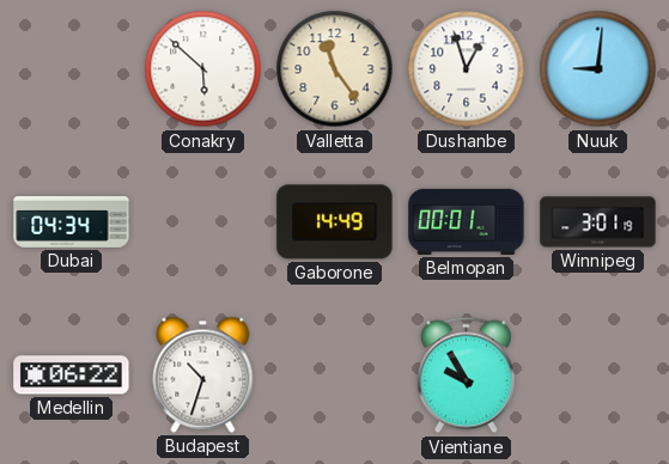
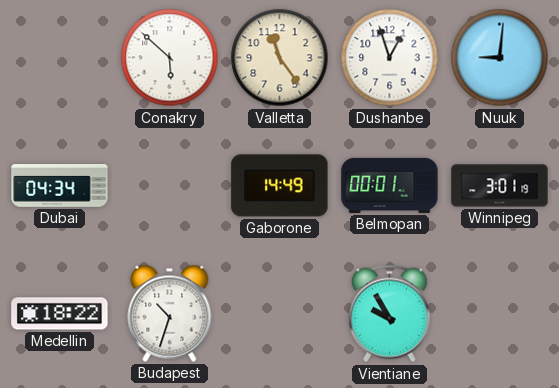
Medellin: 06:22 -> 18:22
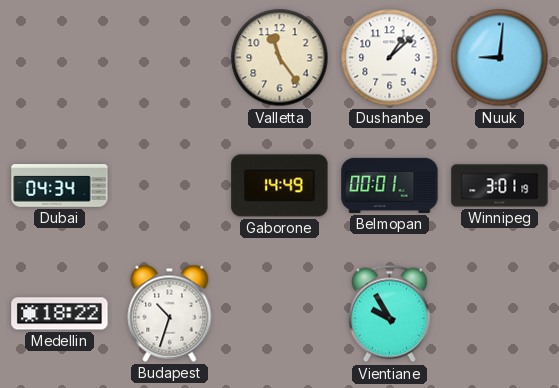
Conakry: 5:52 -> none
Dushanbe: 12:57 -> 1:08
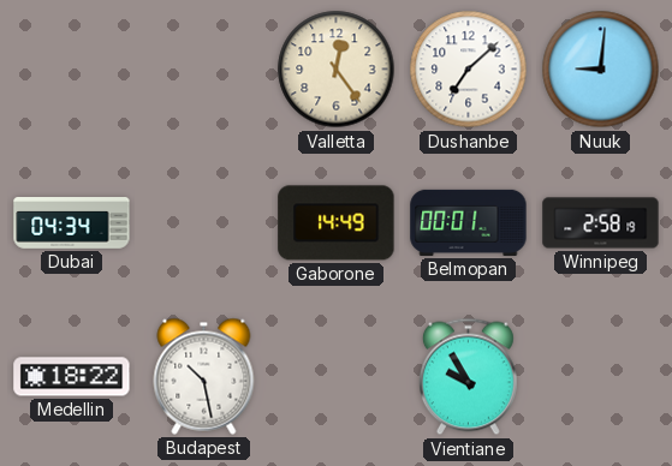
Valletta: 11:24 -> 12:24
Dushanbe: 1:08 -> 7:08
Winnipeg: 3:01 -> 2:58
Budapest: 10:33 -> 10:28
